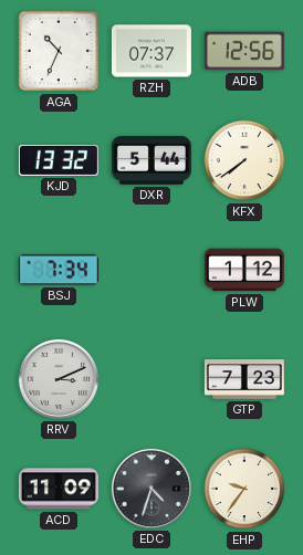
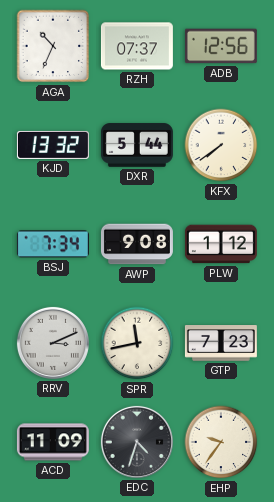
AWP: none -> 9:08
SPR: none -> 11:43
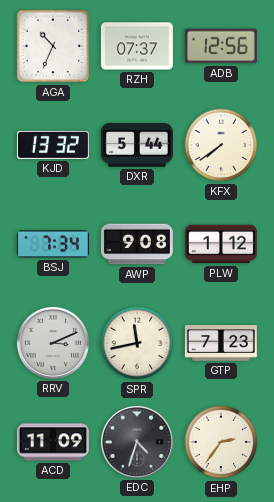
EHP: 9:36 -> 2:36
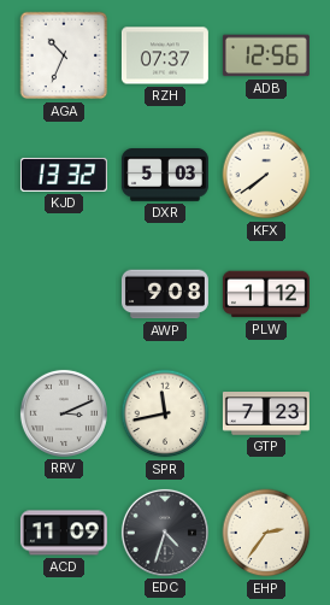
DXR: 5:44 -> 5:03
BSJ: 7:34 -> none
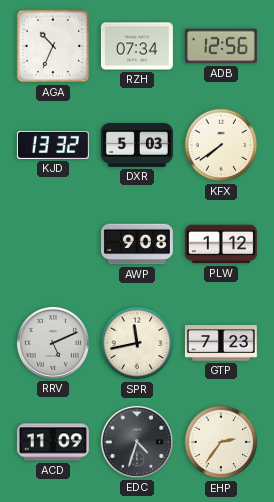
RZH: 07:37 -> 07:34
RRV: 3:11 -> 5:11
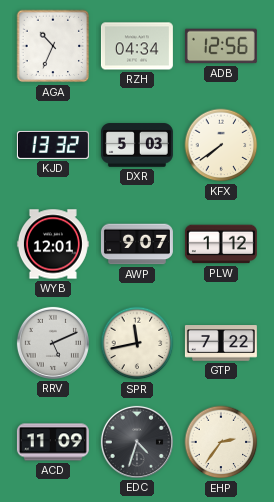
RZH: 07:34 -> 04:34
WYB: none -> 12:01
AWP: 9:08 -> 9:07
GTP: 7:23 -> 7:22
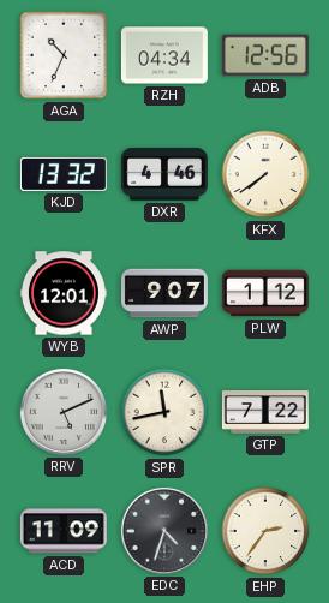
DXR: 5:03 -> 4:46
